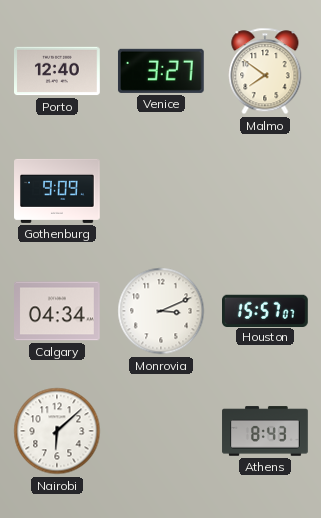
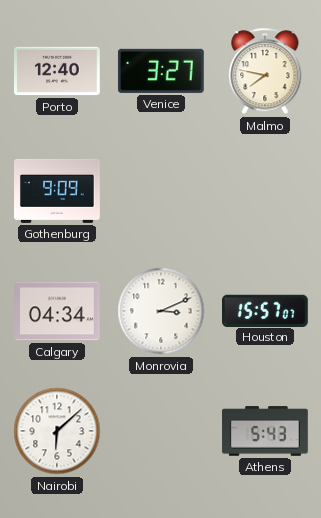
Malmo: 7:51 -> 7:47
Athens: 8:43 -> 5:43
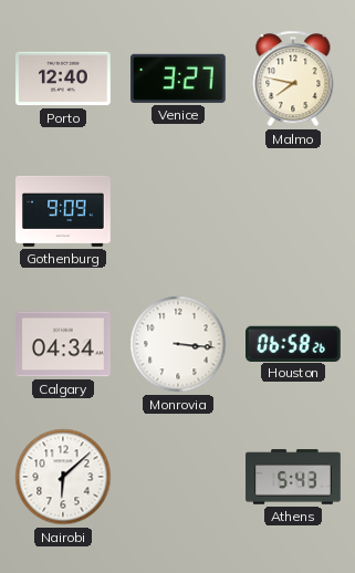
Monrovia: 3:11 -> 3:16
Houston: 15:57 -> 06:58
